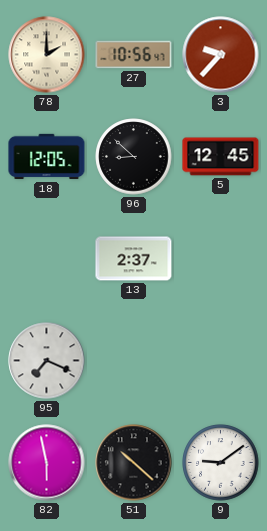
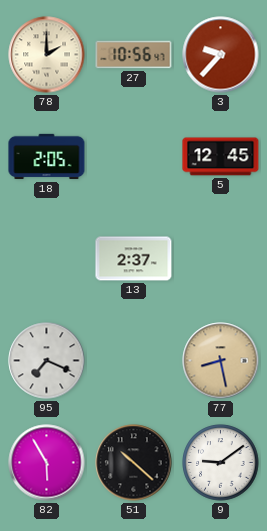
18: 12:05 -> 2:05
96: 8:52 -> none
77: none -> 8:28
82: 5:58 -> 5:55
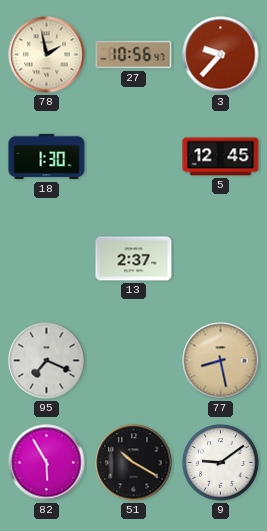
78: 2:00 -> 1:58
18: 2:05 -> 1:30
51: 10:22 -> 10:20
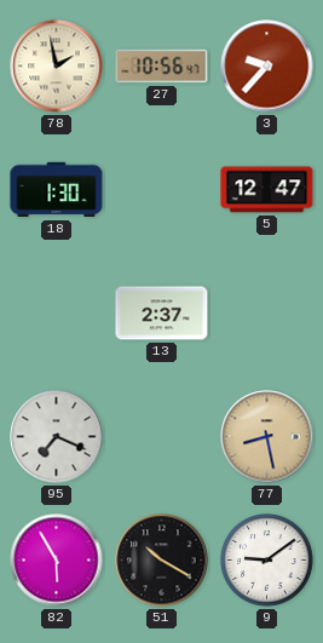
5: 12:45 -> 12:47
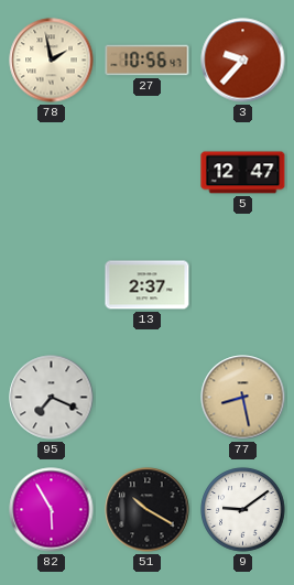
18: 1:30 -> none
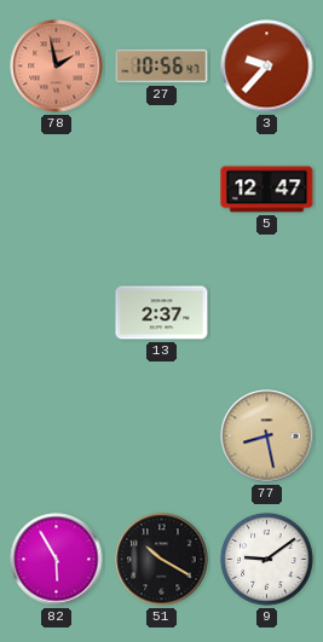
78 dial: cream -> salmon
95: 7:19 -> none
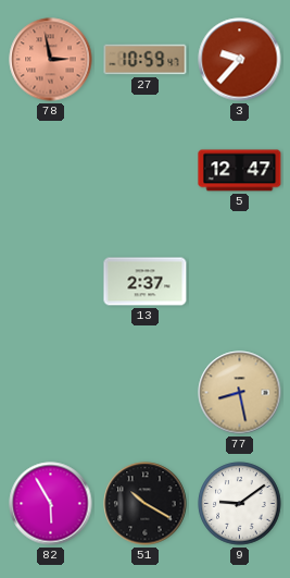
78: 1:58 -> 2:58
27: 10:56 -> 10:59
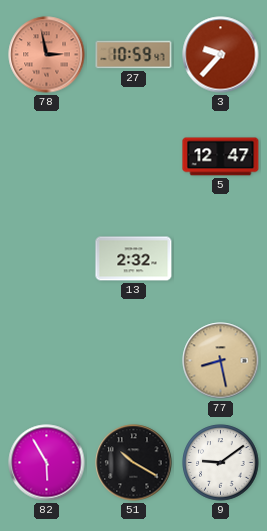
13: 2:37 -> 2:32
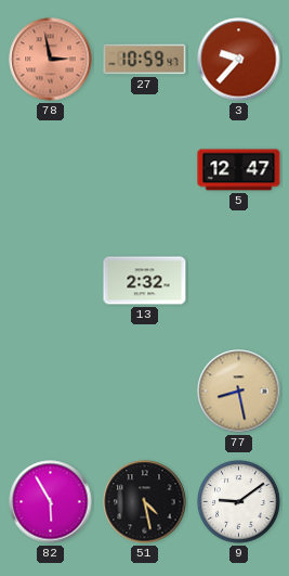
51: 10:20 -> 4:28
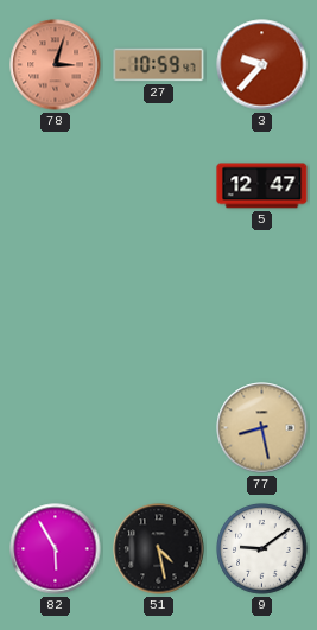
78: 2:58 -> 3:03
13: 2:32 -> none
